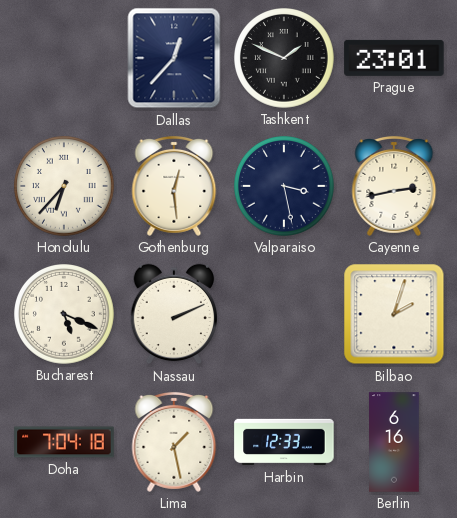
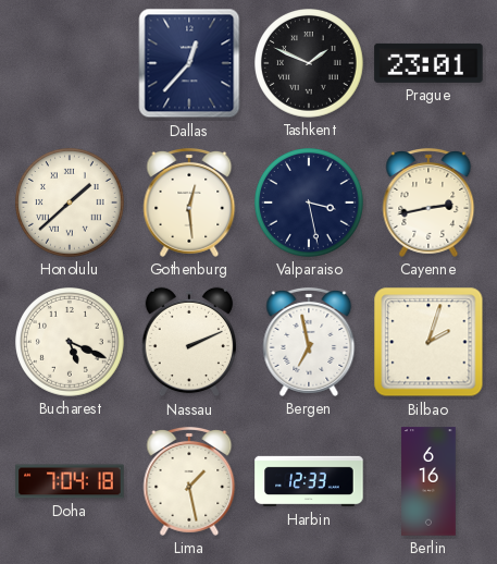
Honolulu: 6:37 -> 1:38
Bergen: none -> 6:58
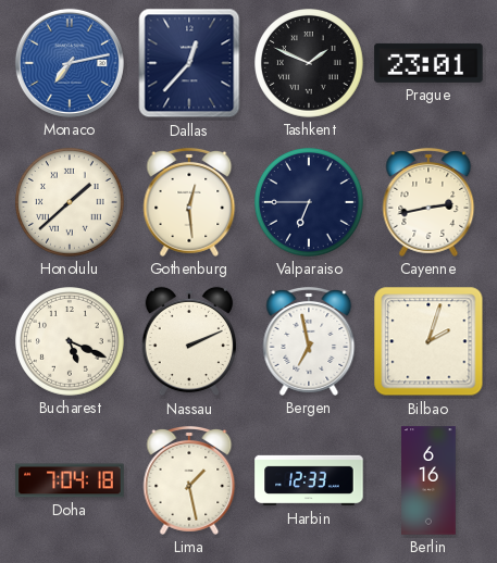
Monaco: none -> 7:13
Valparaiso: 3:28 -> 6:45
